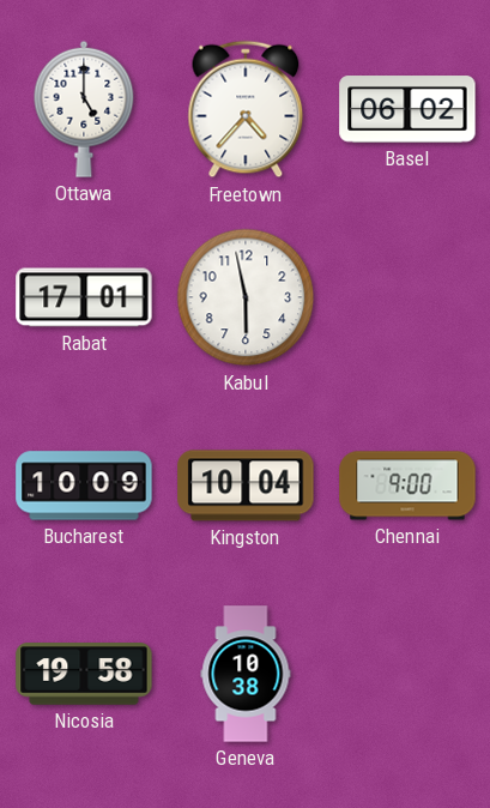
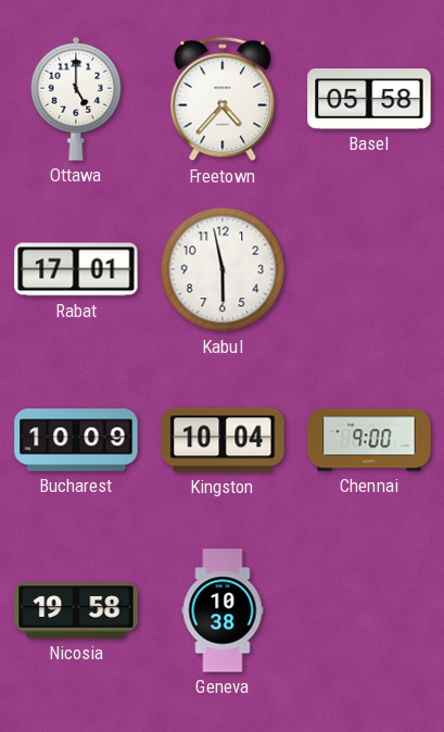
Basel: 06:02 -> 05:58
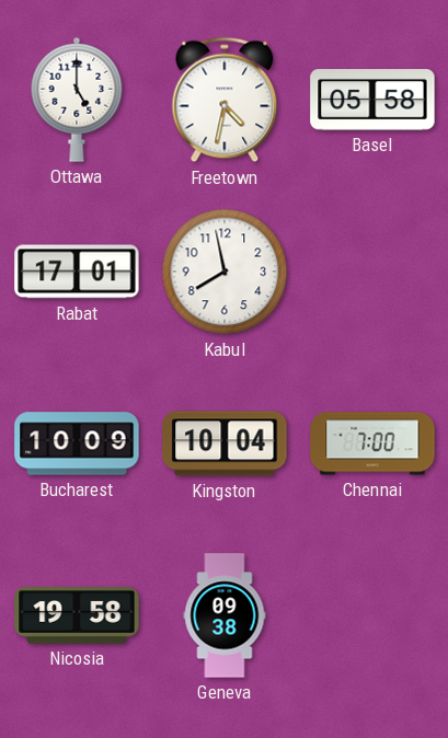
Freetown: 4:37 -> 4:32
Kabul: 5:58 -> 7:58
Chennai: 9:00 -> 7:00
Geneva: 10:38 -> 09:38
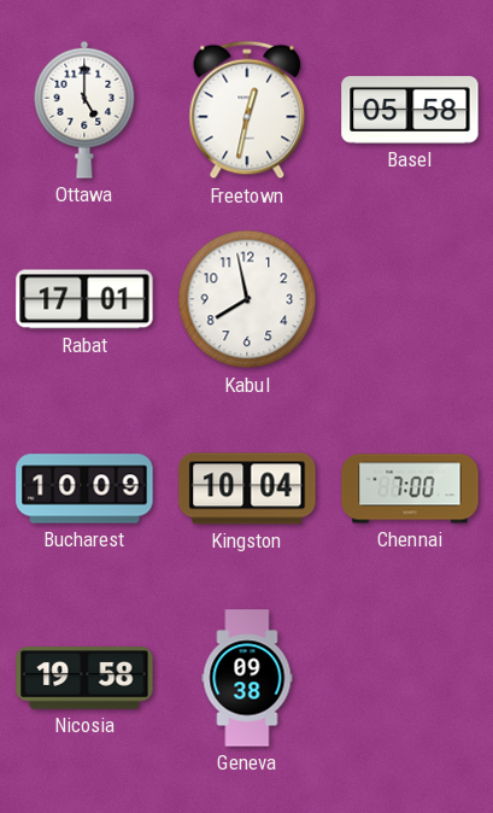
Freetown: 4:32 -> 12:32
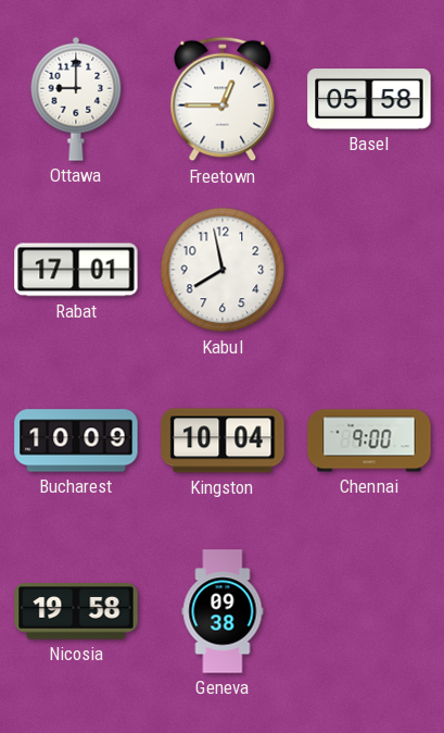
Ottawa: 5:00 -> 9:00
Freetown: 12:32 -> 12:45
Chennai: 7:00 -> 9:00
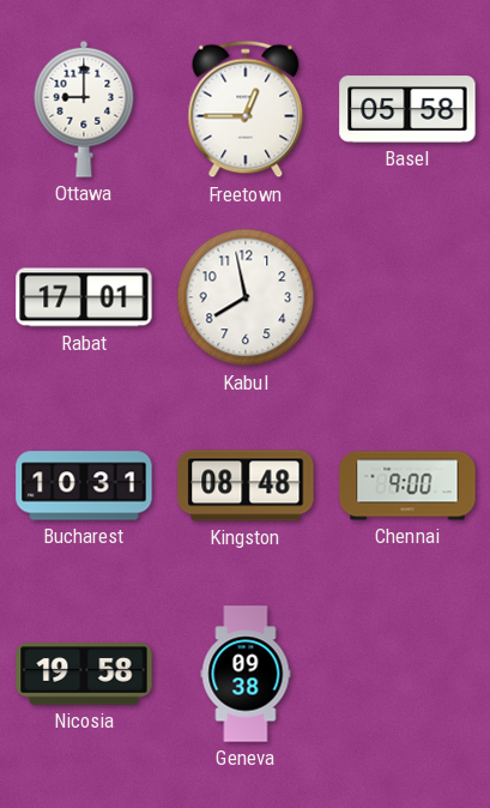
Bucharest: 10:09 -> 10:31
Kingston: 10:04 -> 08:48
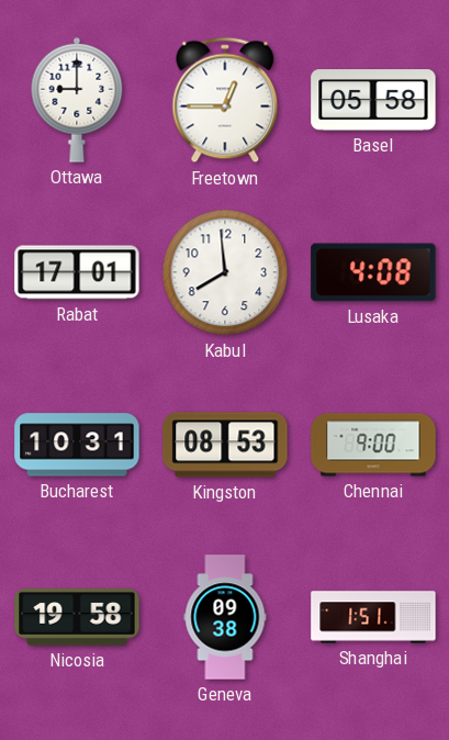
Kabul: 7:58 -> 7:59
Lusaka: none -> 4:08
Kingston: 08:48 -> 08:53
Shanghai: none -> 1:51
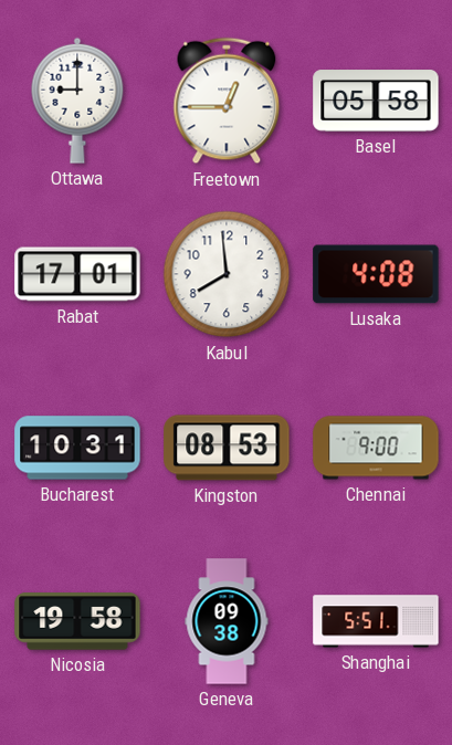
Shanghai: 1:51 -> 5:51
